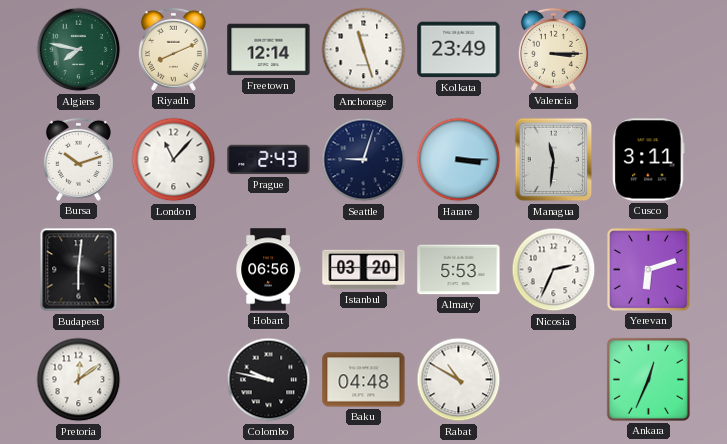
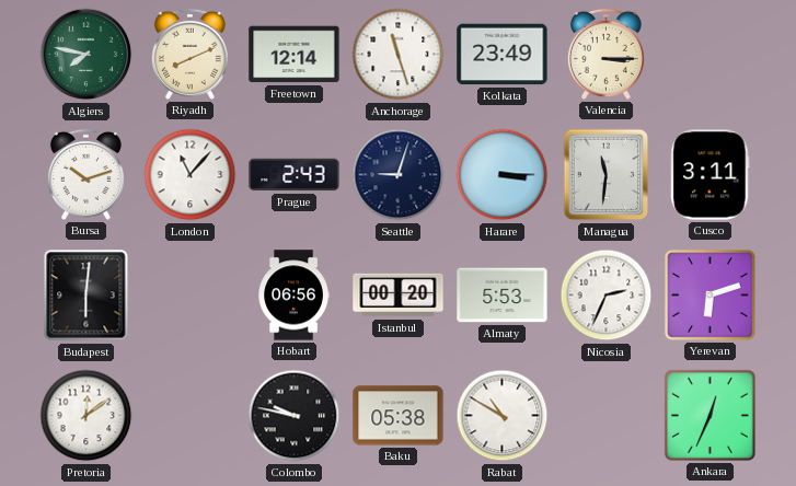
Istanbul: 03:20 -> 00:20
Baku: 04:48 -> 05:38
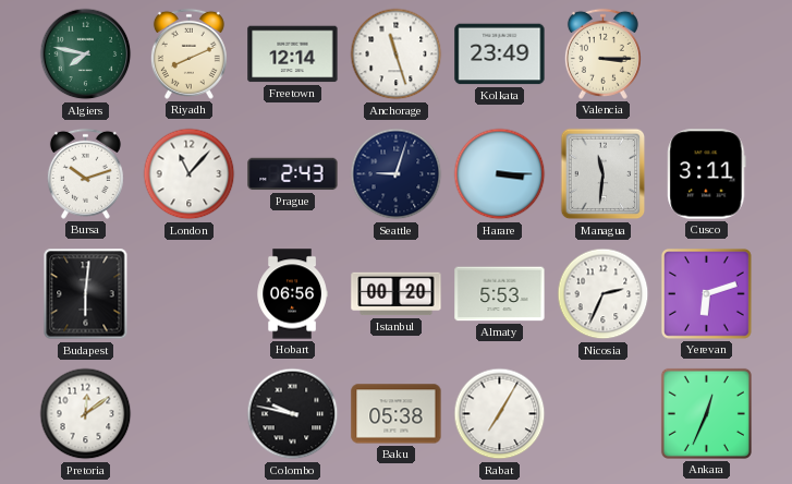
Rabat: 10:50 -> 7:05
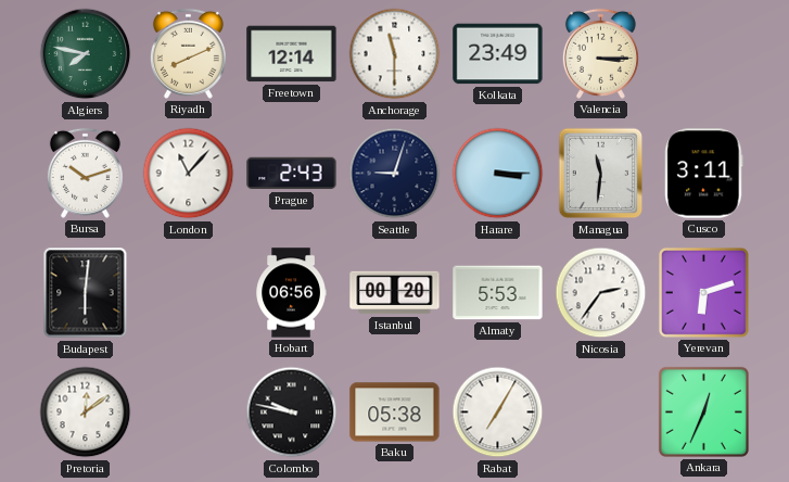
Anchorage: 11:27 -> 11:30
Nicosia: 2:34 -> 2:36
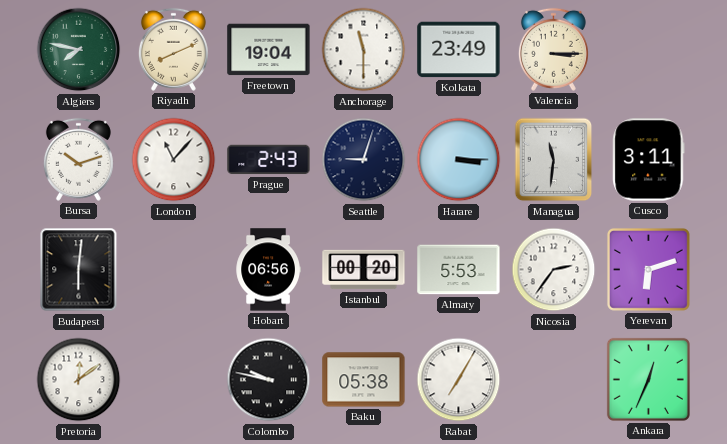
Freetown: 12:14 -> 19:04
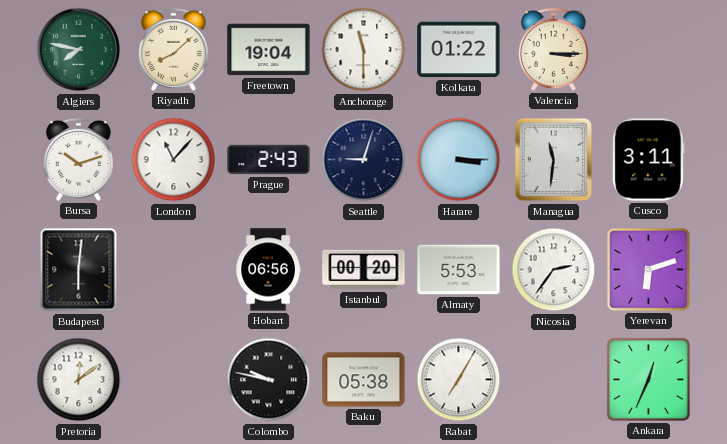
Riyadh: 8:11 -> 8:08
Kolkata: 23:49 -> 01:22
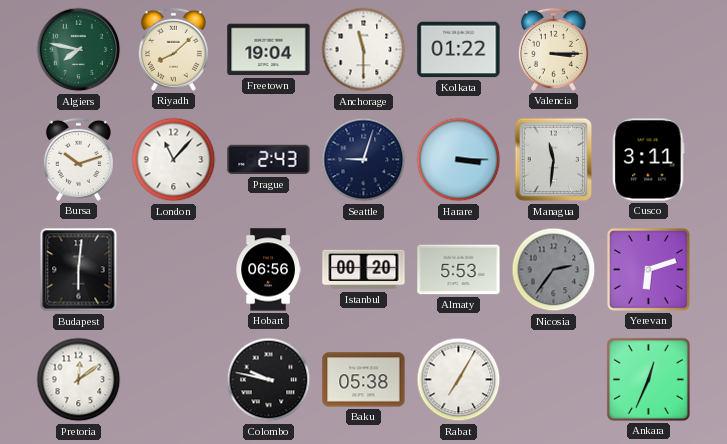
Nicosia dial: white -> grey
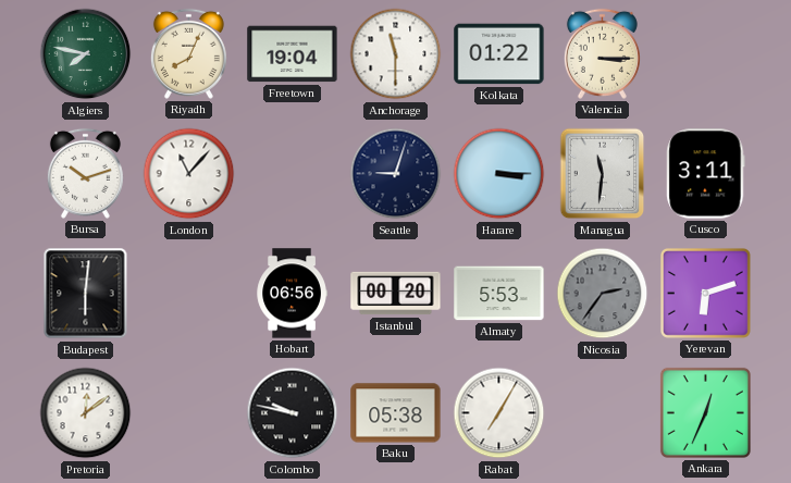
Riyadh: 8:08 -> 8:04
Prague: 2:43 -> none
